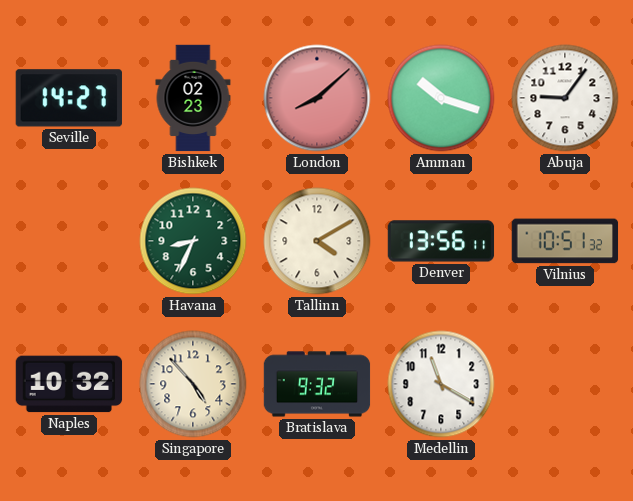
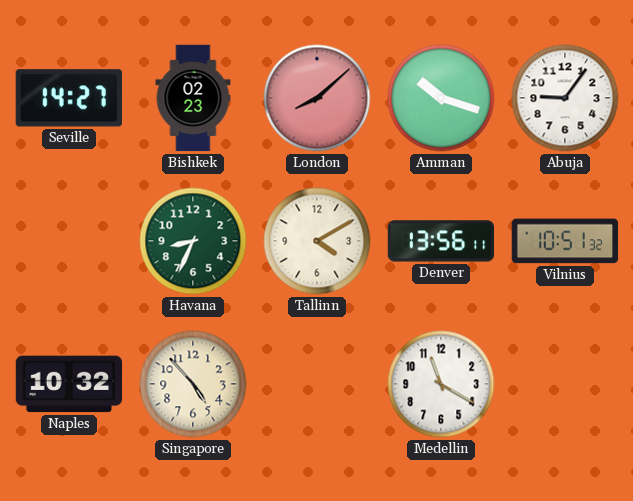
Bratislava: 9:32 -> none
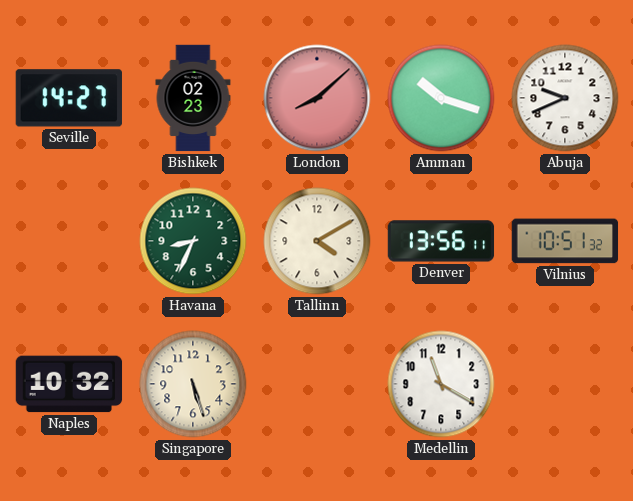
Abuja: 9:06 -> 9:41
Singapore: 4:53 -> 5:27
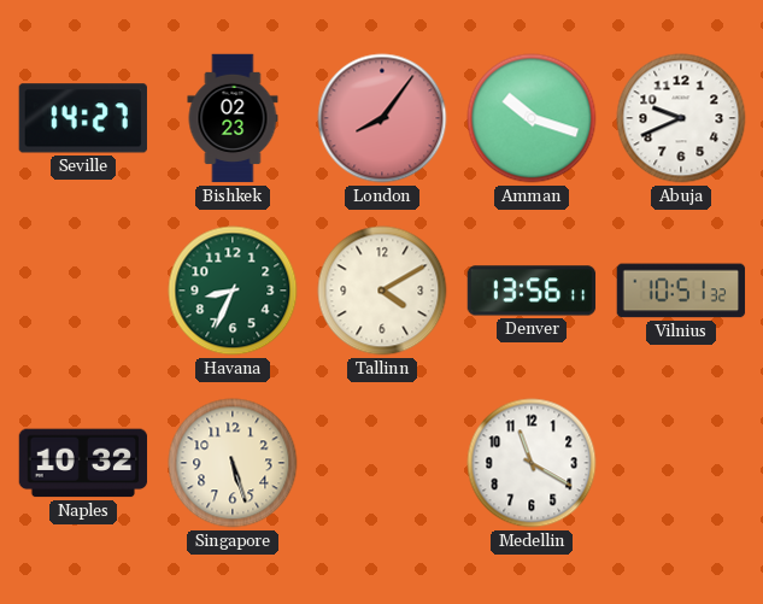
London: 8:08 -> 8:06
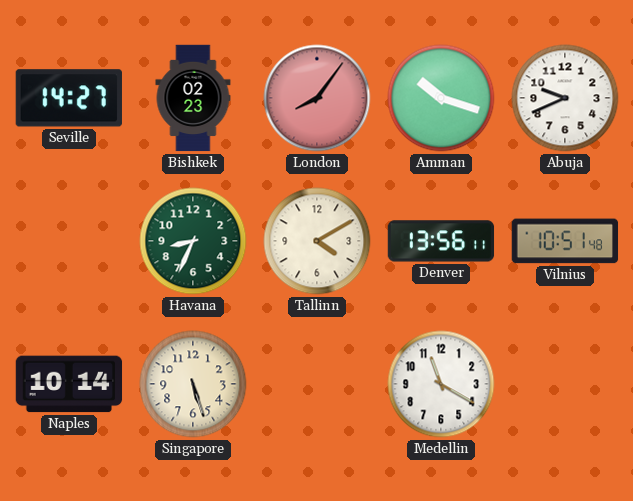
Vilnius: 10:51:32 -> 10:51:48
Naples: 10:32 -> 10:14
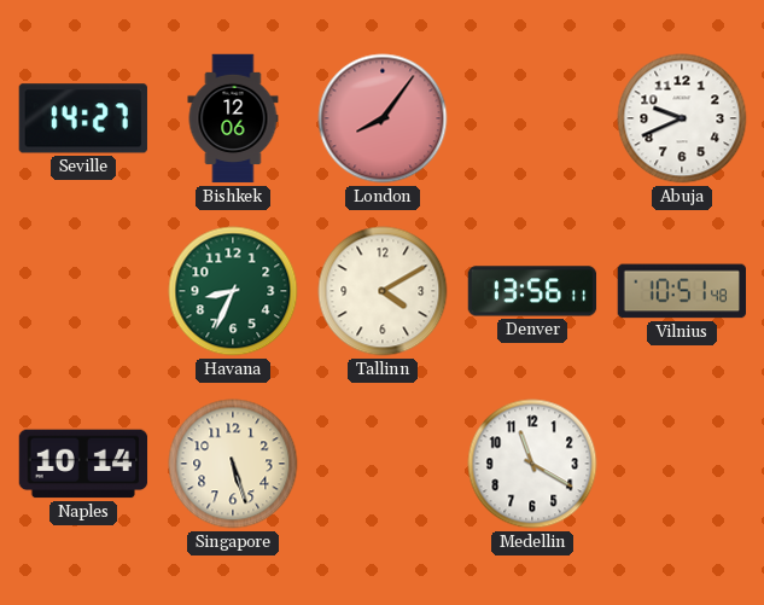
Bishkek: 02:23 -> 12:06
Amman: 10:18 -> none
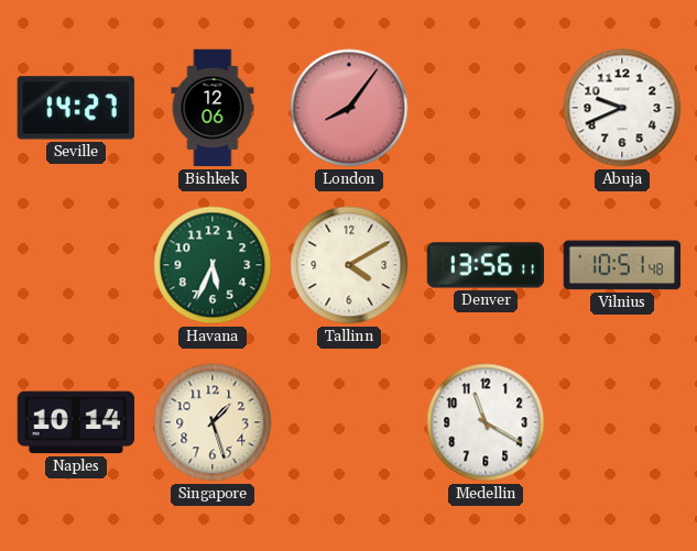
Havana: 8:34 -> 5:34
Singapore: 5:27 -> 1:27
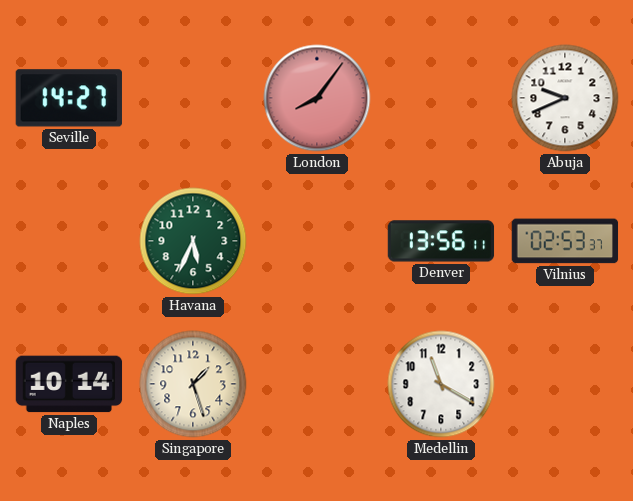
Bishkek: 12:06 -> none
Tallinn: 4:10 -> none
Vilnius: 10:51 -> 02:53
